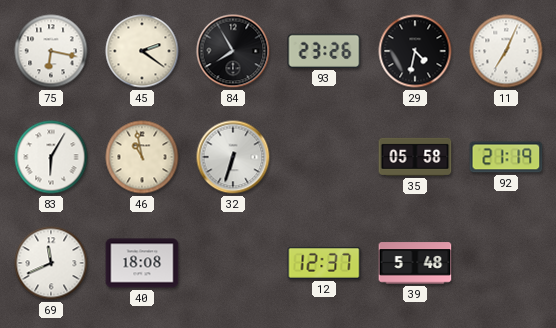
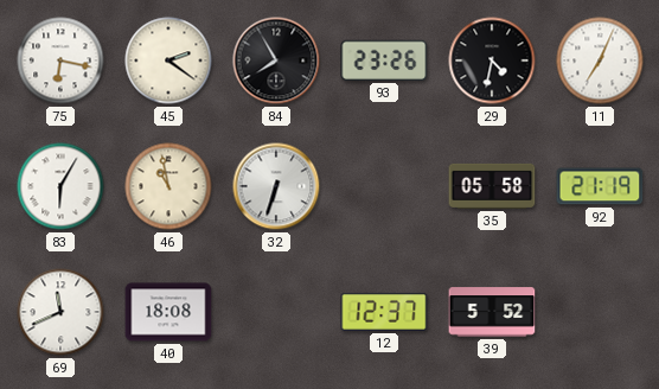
39: 5:48 -> 5:52
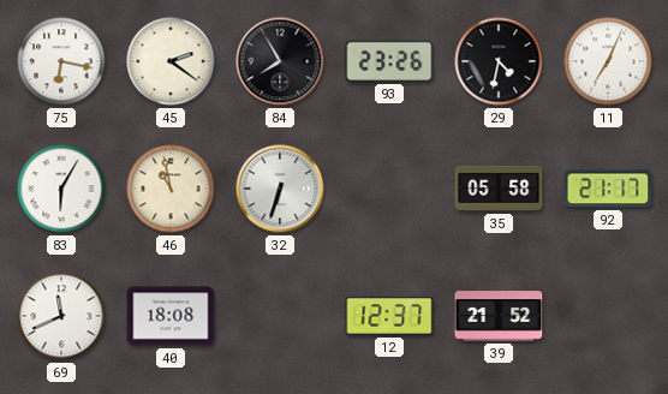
92: 21:19 -> 21:17
39: 5:52 -> 21:52
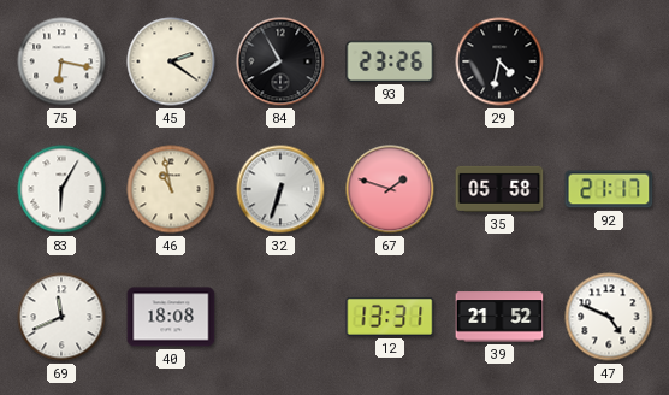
11: 7:04 -> none
67: none -> 1:48
12: 12:37 -> 13:31
47: none -> 4:49
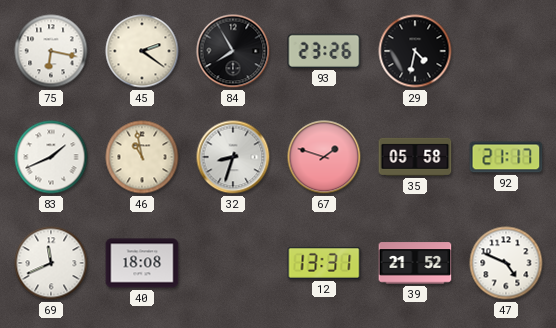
83: 6:05 -> 1:41
32: 6:33 -> 8:33
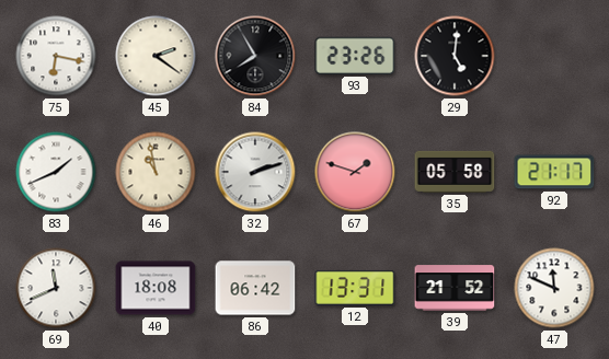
29: 4:32 -> 5:01
32: 8:33 -> 2:12
86: none -> 06:42
47: 4:49 -> 11:49
